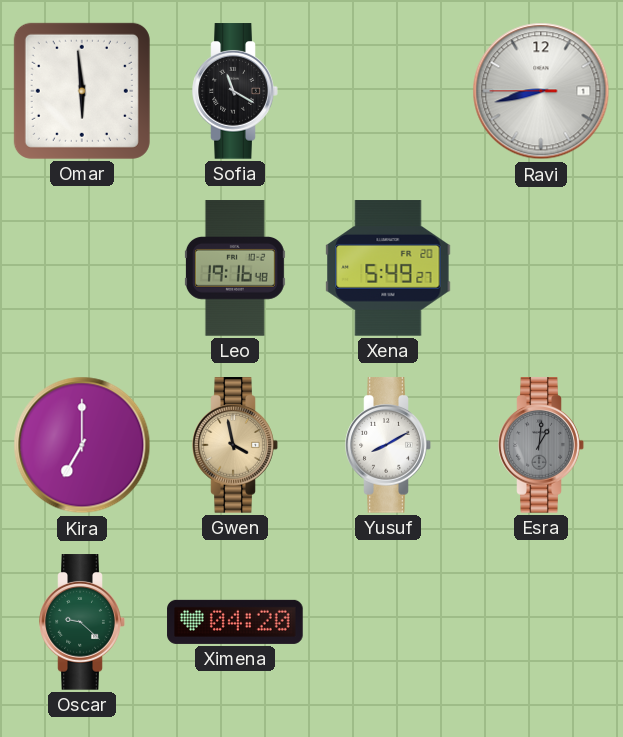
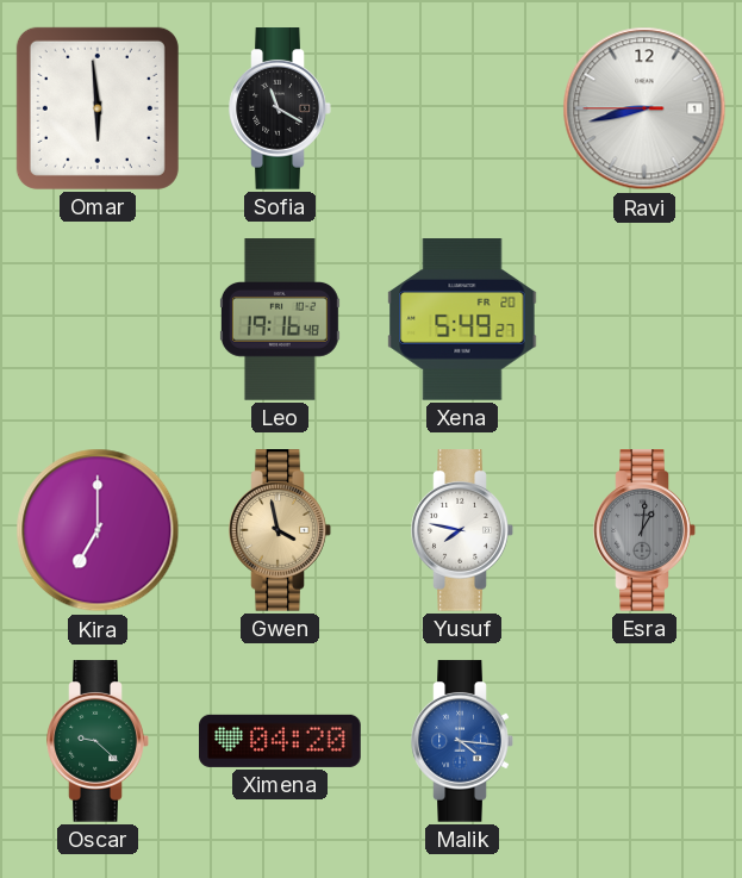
Yusuf: 8:10 -> 7:47
Malik: none -> 4:16
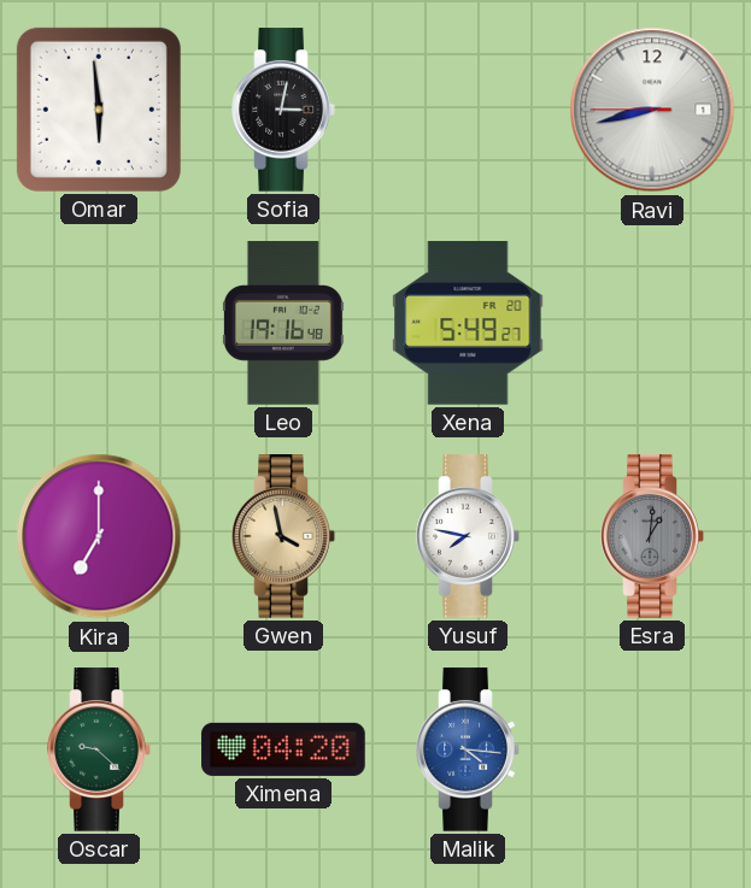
Sofia: 11:20 -> 3:02
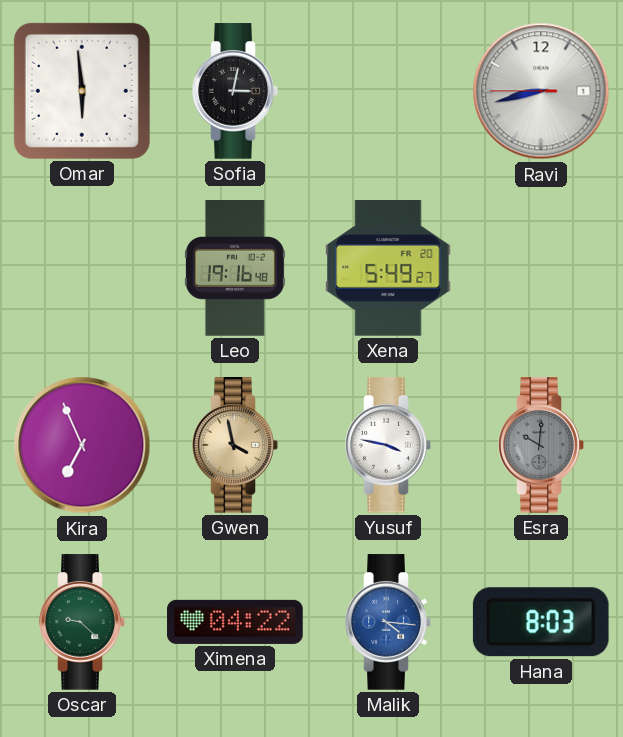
Kira: 7:00 -> 6:56
Yusuf: 7:47 -> 3:47
Esra: 1:01 -> 10:01
Ximena: 04:20 -> 04:22
Hana: none -> 8:03
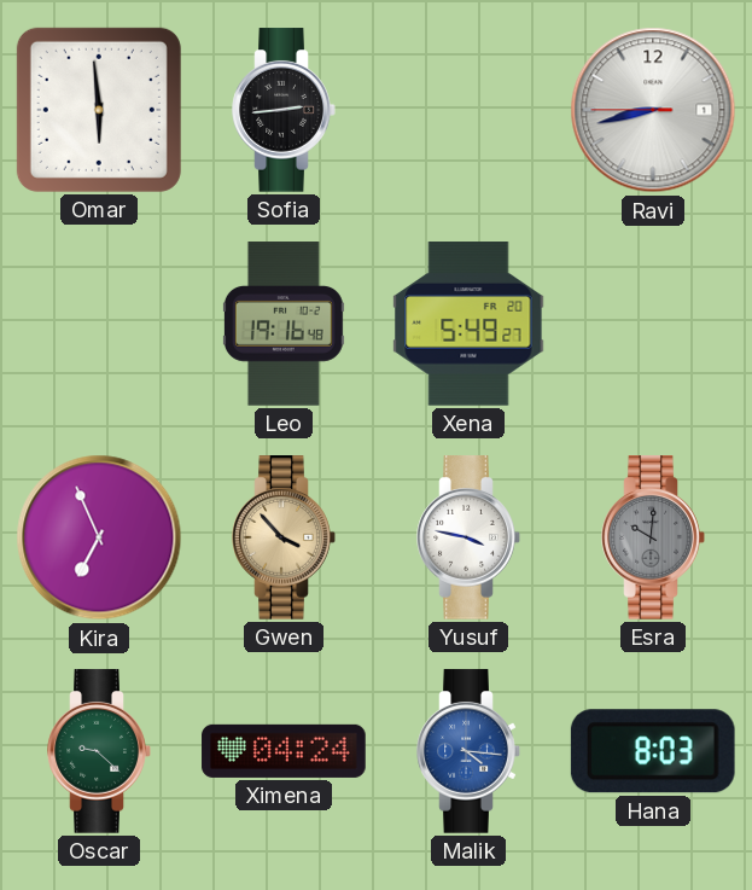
Sofia: 3:02 -> 2:44
Gwen: 3:58 -> 3:53
Ximena: 04:22 -> 04:24
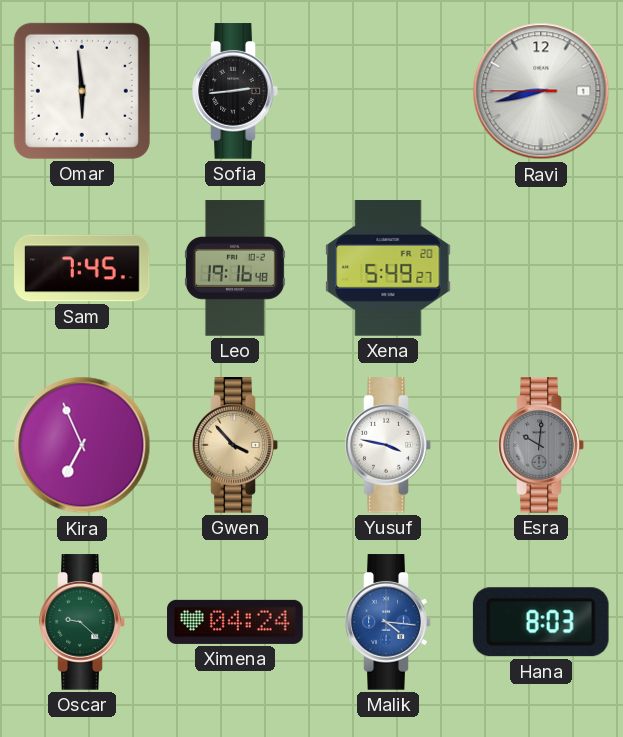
Sam: none -> 7:45
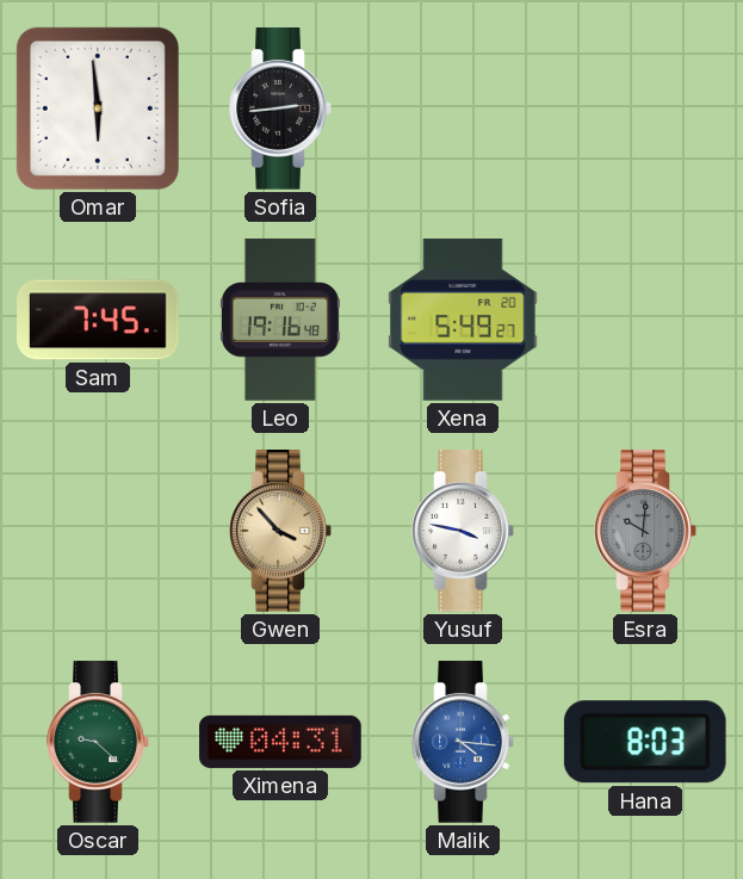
Ravi: 8:42 -> none
Kira: 6:56 -> none
Ximena: 04:24 -> 04:31
